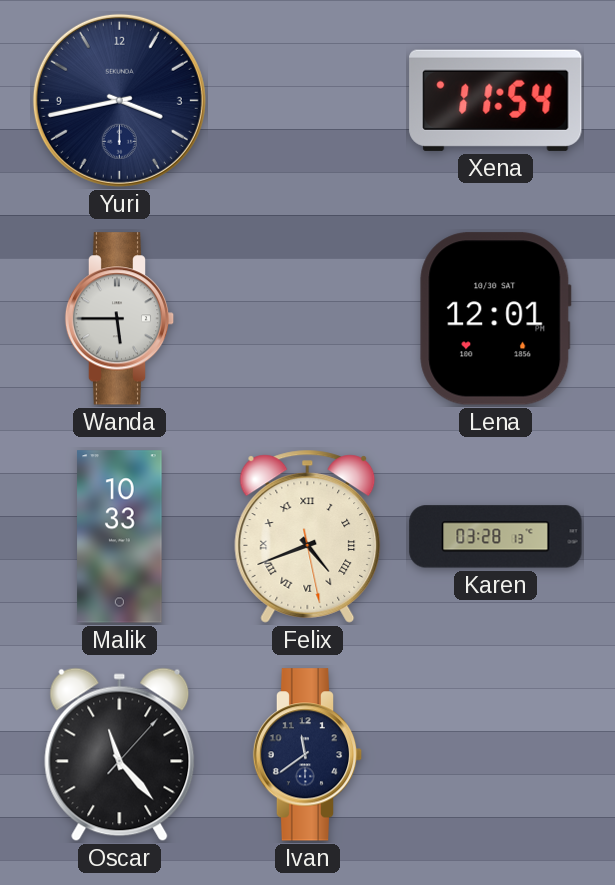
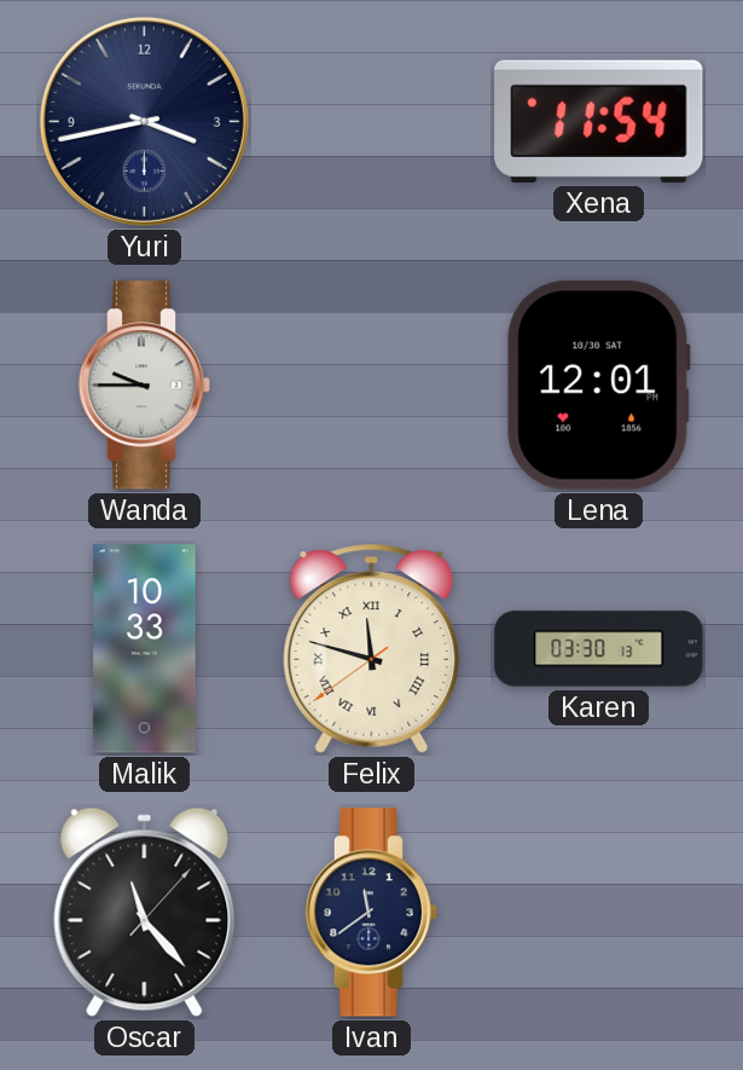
Wanda: 5:45 -> 9:45
Felix: 4:41 -> 11:47
Karen: 03:28 -> 03:30
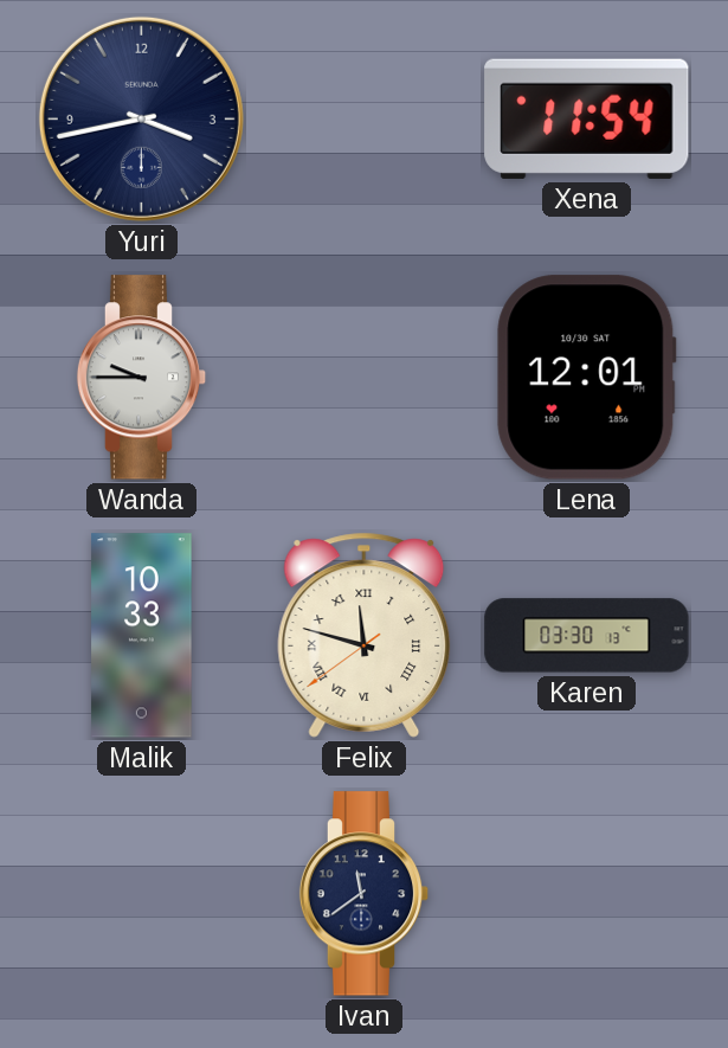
Oscar: 11:23 -> none
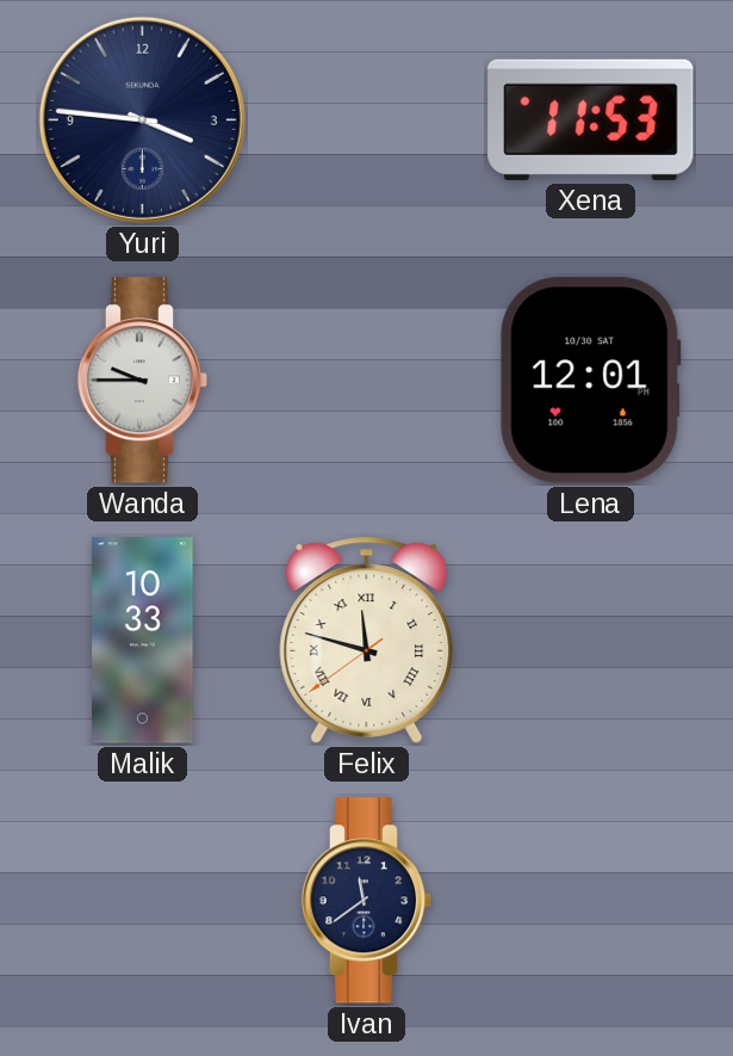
Yuri: 3:43 -> 3:46
Xena: 11:54 -> 11:53
Karen: 03:30 -> none
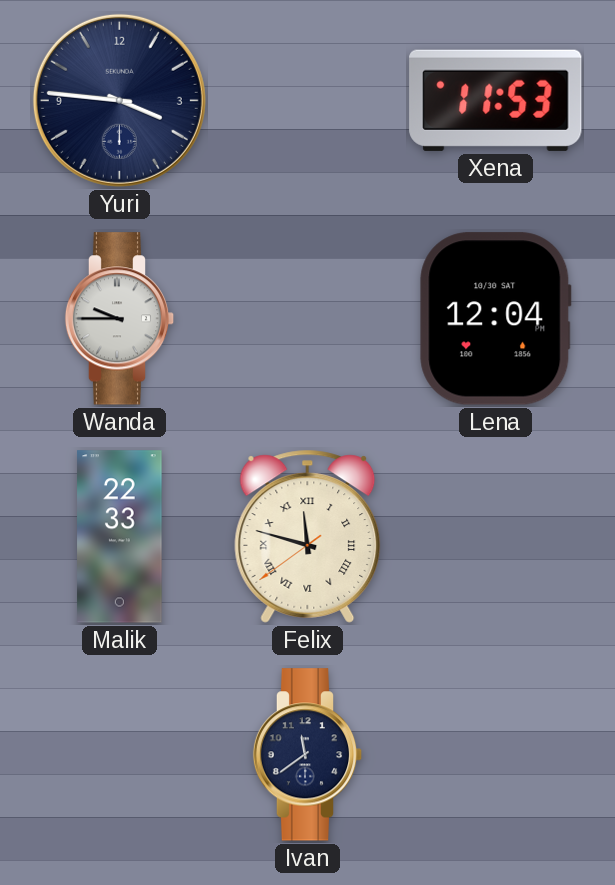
Lena: 12:01 -> 12:04
Malik: 10:33 -> 22:33
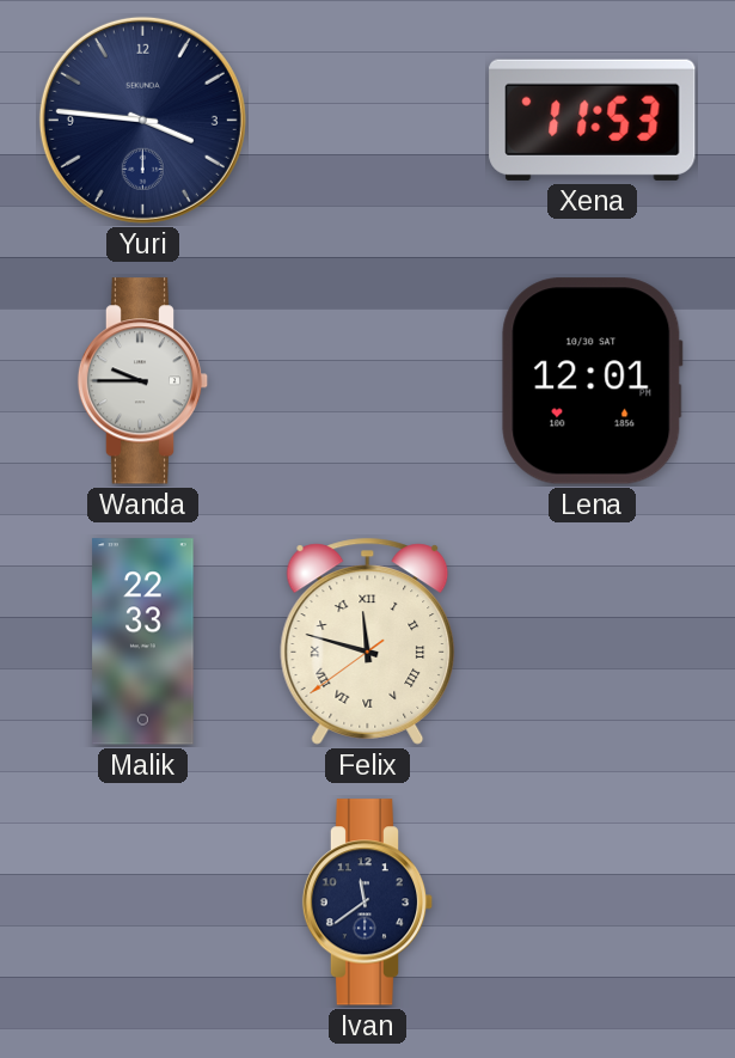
Lena: 12:04 -> 12:01
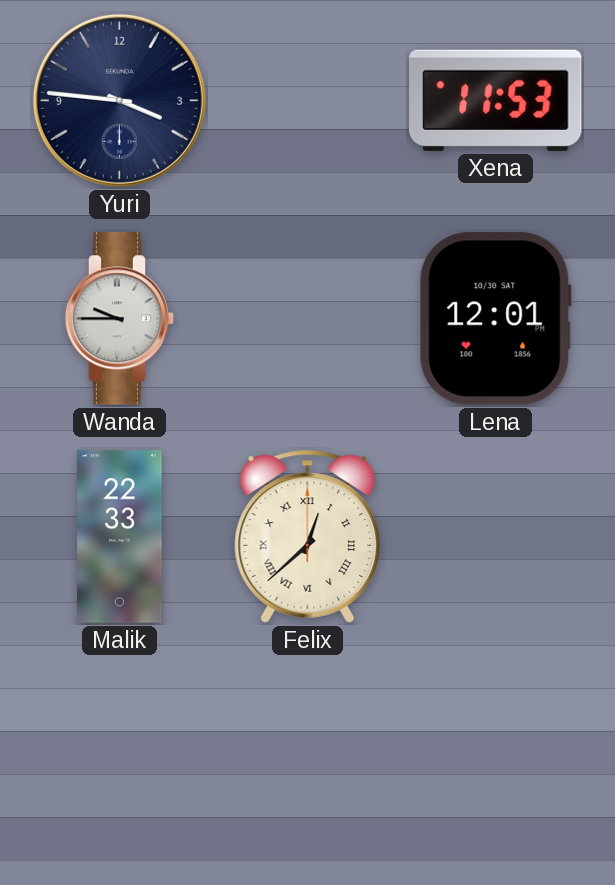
Felix: 11:47 -> 12:38
Ivan: 11:39 -> none
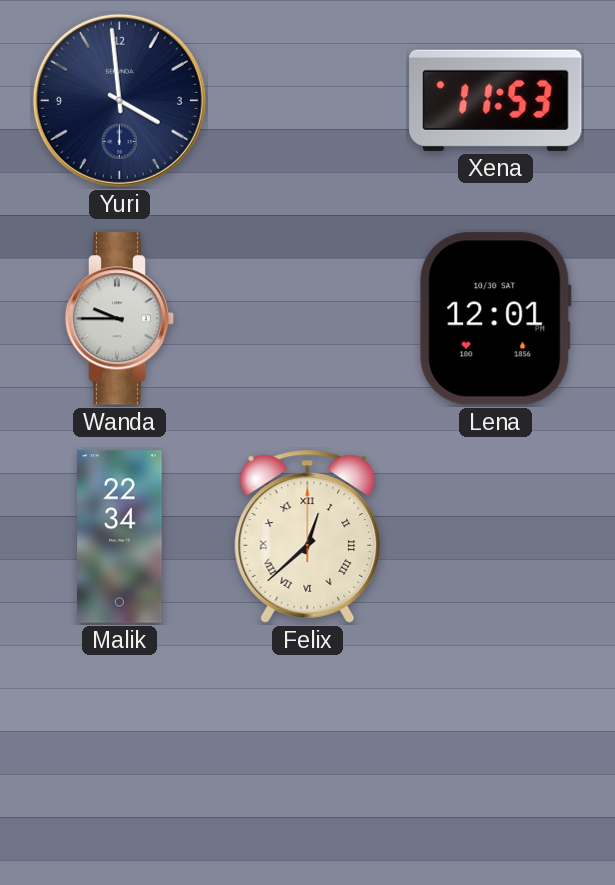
Yuri: 3:46 -> 3:59
Malik: 22:33 -> 22:34
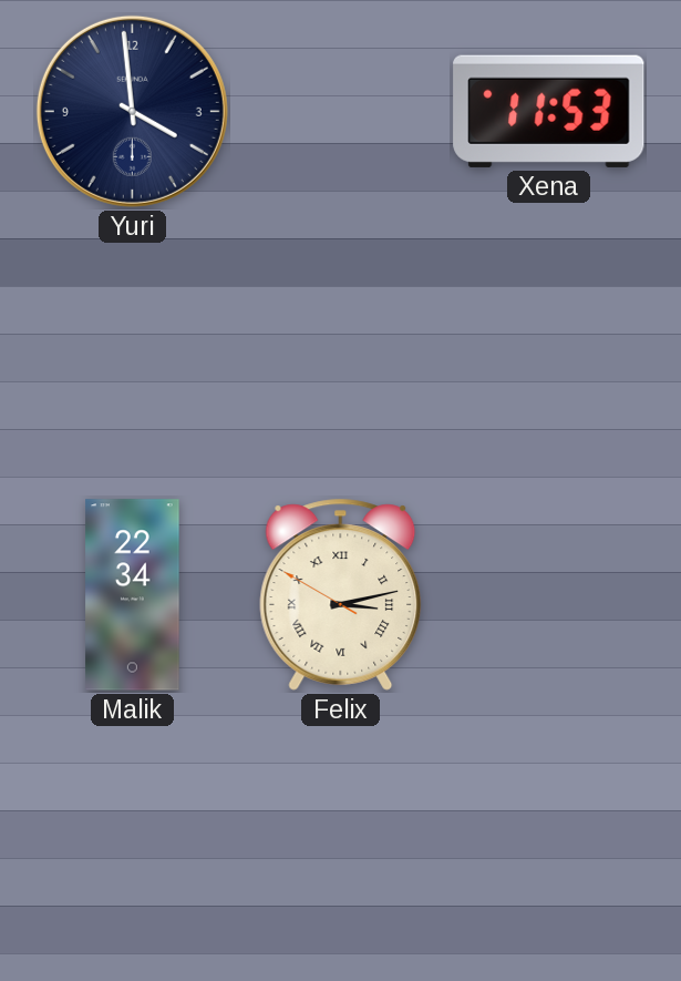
Wanda: 9:45 -> none
Lena: 12:01 -> none
Felix: 12:38 -> 3:12
